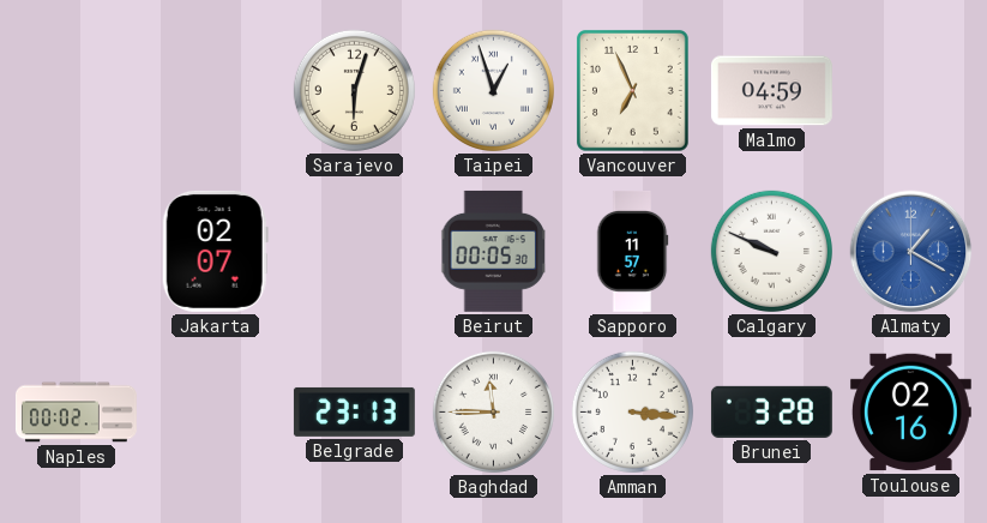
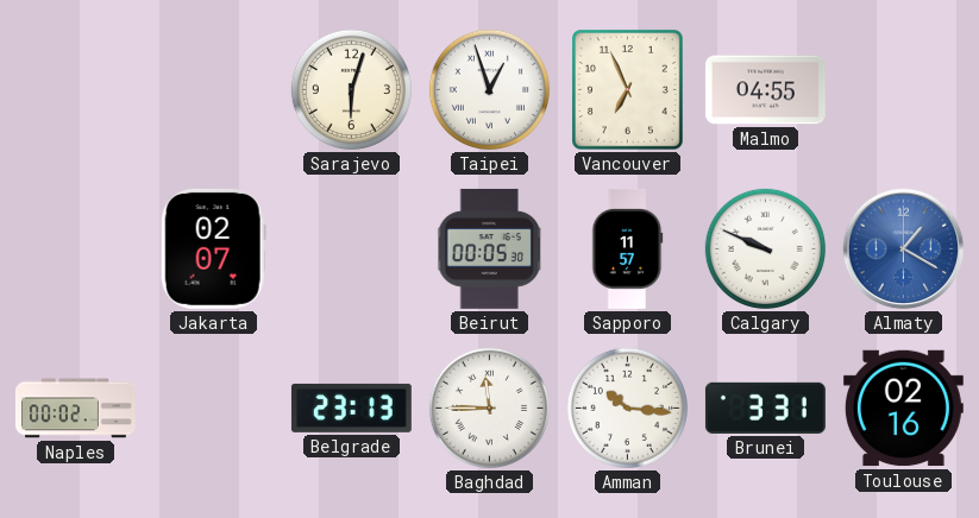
Malmo: 04:59 -> 04:55
Amman: 3:16 -> 10:16
Brunei: 3:28 -> 3:31
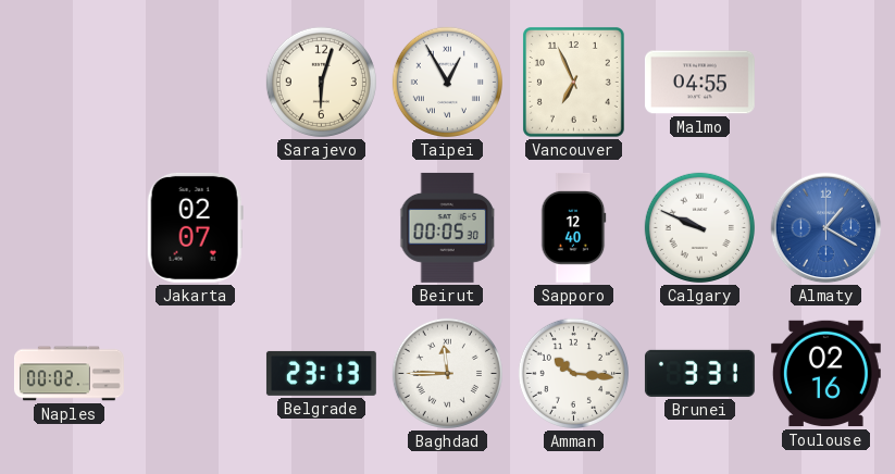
Taipei: 12:57 -> 12:55
Sapporo: 11:57 -> 12:40
